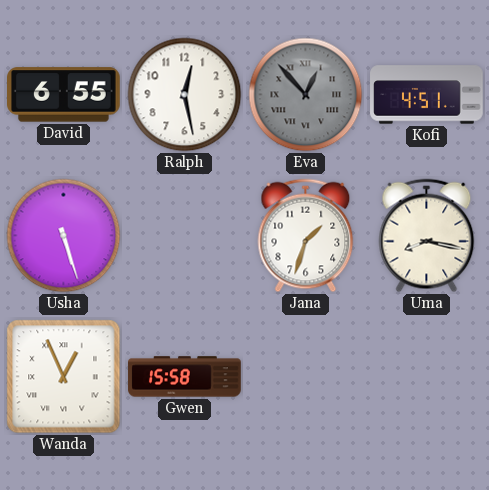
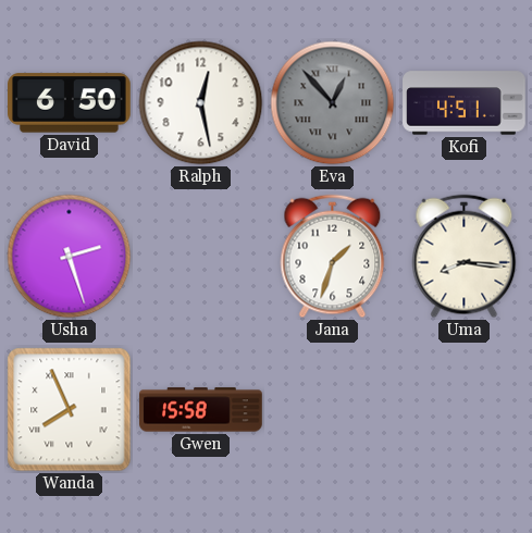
David: 6:55 -> 6:50
Usha: 5:27 -> 2:27
Uma: 8:17 -> 8:16
Wanda: 12:56 -> 7:56
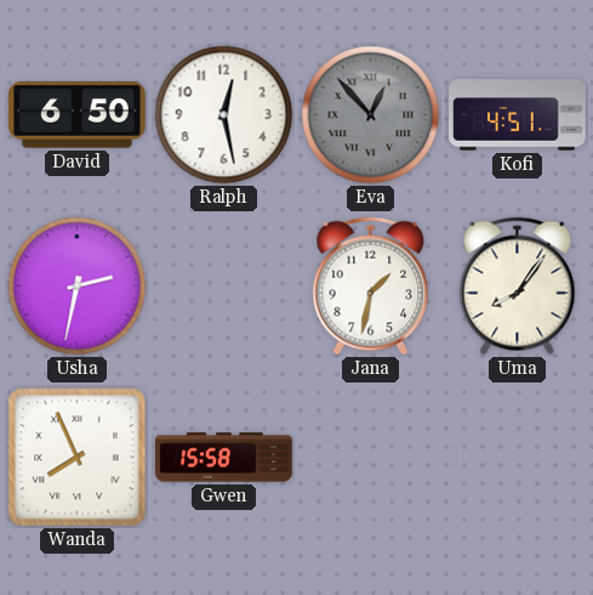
Usha: 2:27 -> 2:32
Jana: 1:33 -> 1:32
Uma: 8:16 -> 8:06
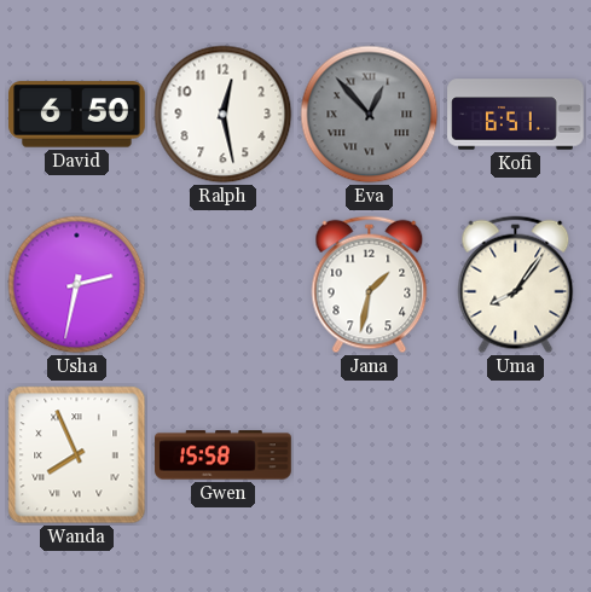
Kofi: 4:51 -> 6:51
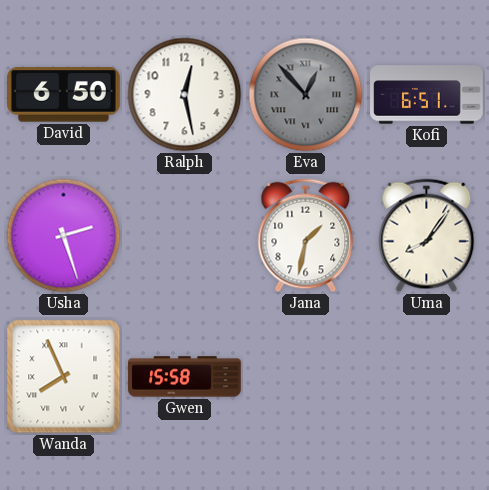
Usha: 2:32 -> 2:27
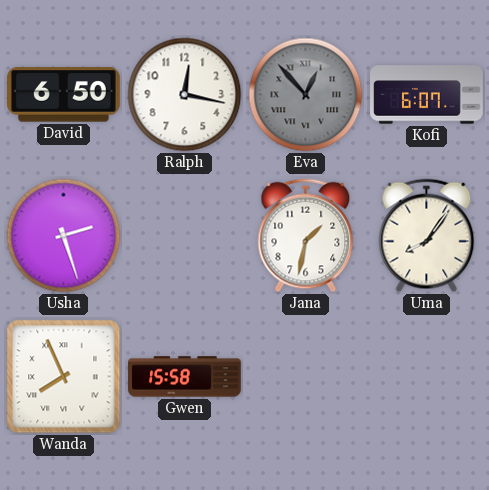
Ralph: 12:28 -> 12:17
Kofi: 6:51 -> 6:07
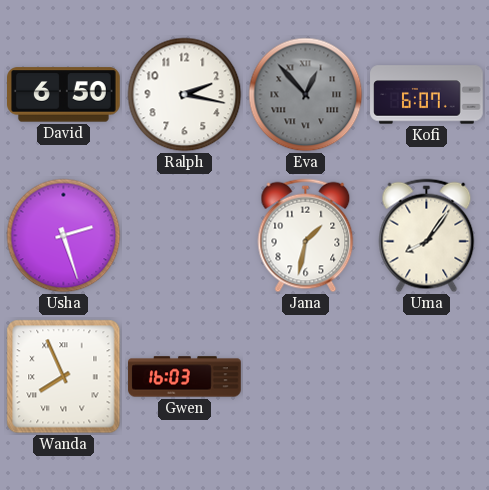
Ralph: 12:17 -> 2:17
Gwen: 15:58 -> 16:03
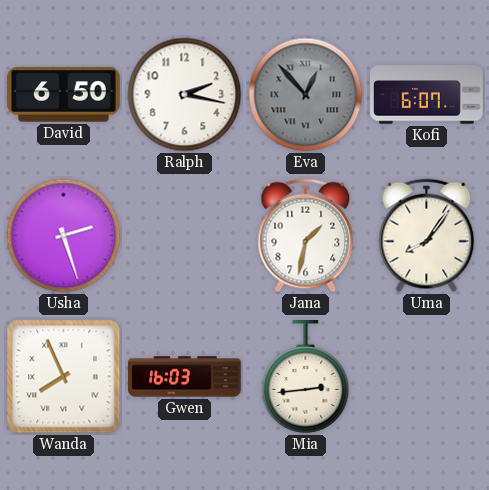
Mia: none -> 2:44
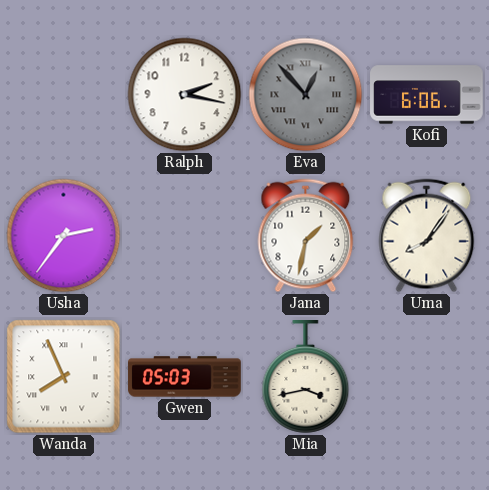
David: 6:50 -> none
Kofi: 6:07 -> 6:06
Usha: 2:27 -> 2:36
Gwen: 16:03 -> 05:03
Mia: 2:44 -> 3:43
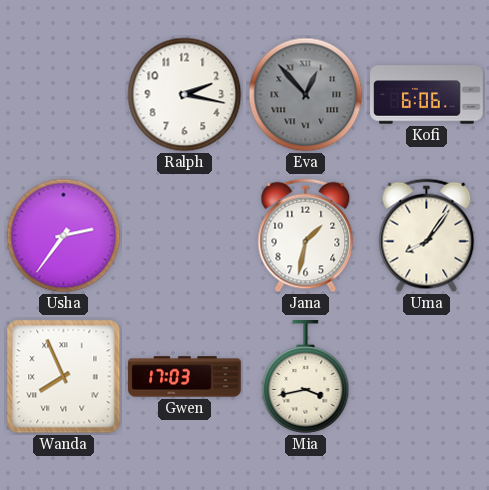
Gwen: 05:03 -> 17:03
